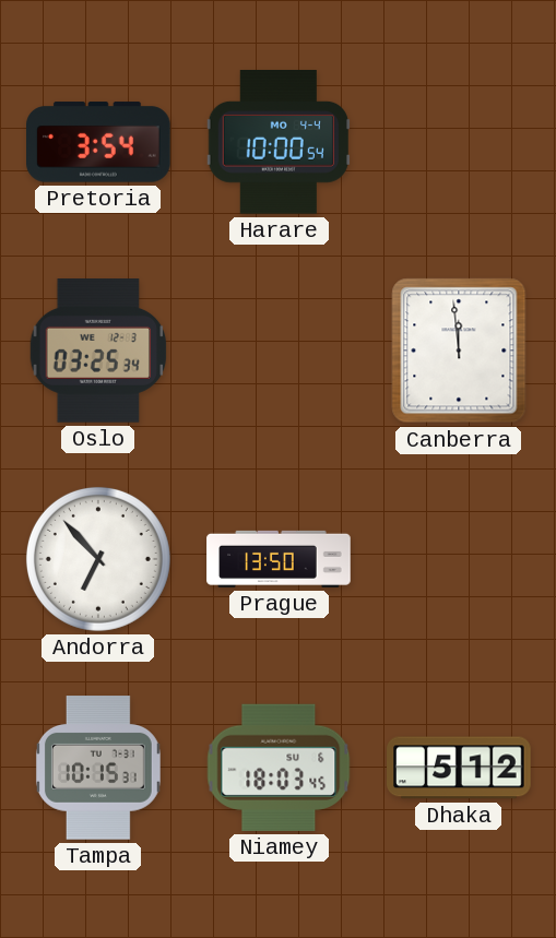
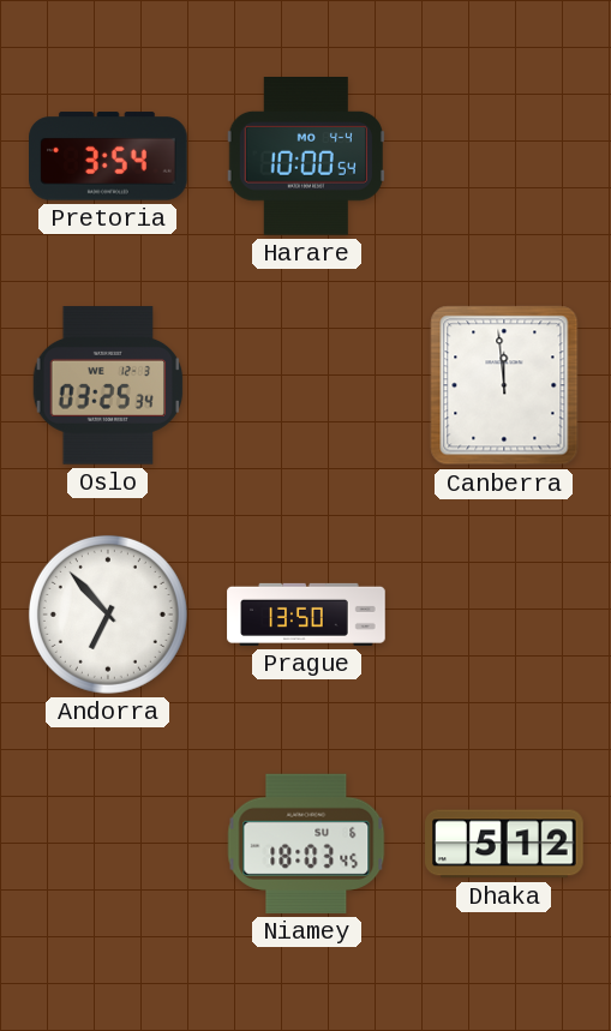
Tampa: 10:15 -> none
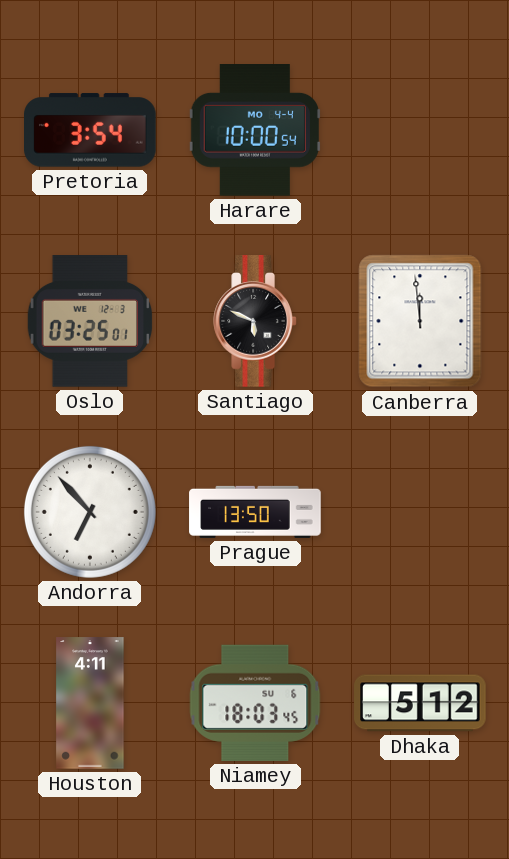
Oslo: 03:25:34 -> 03:25:01
Santiago: none -> 5:49
Houston: none -> 4:11
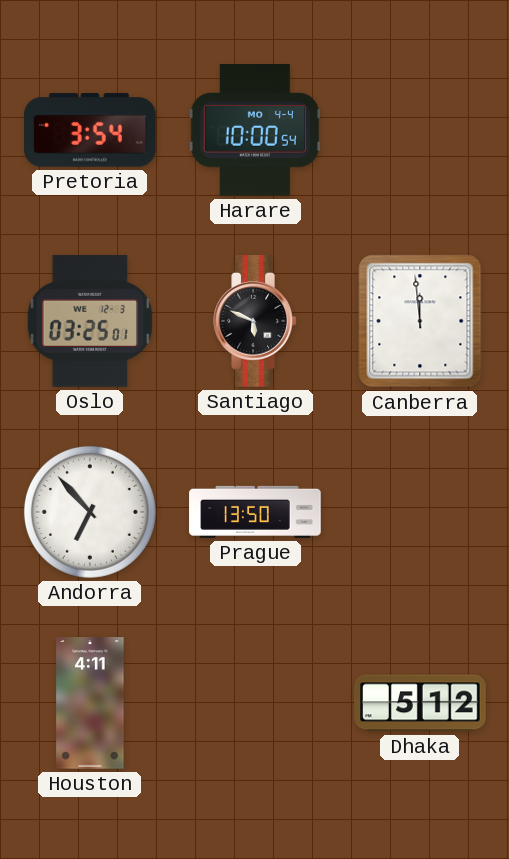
Niamey: 18:03 -> none
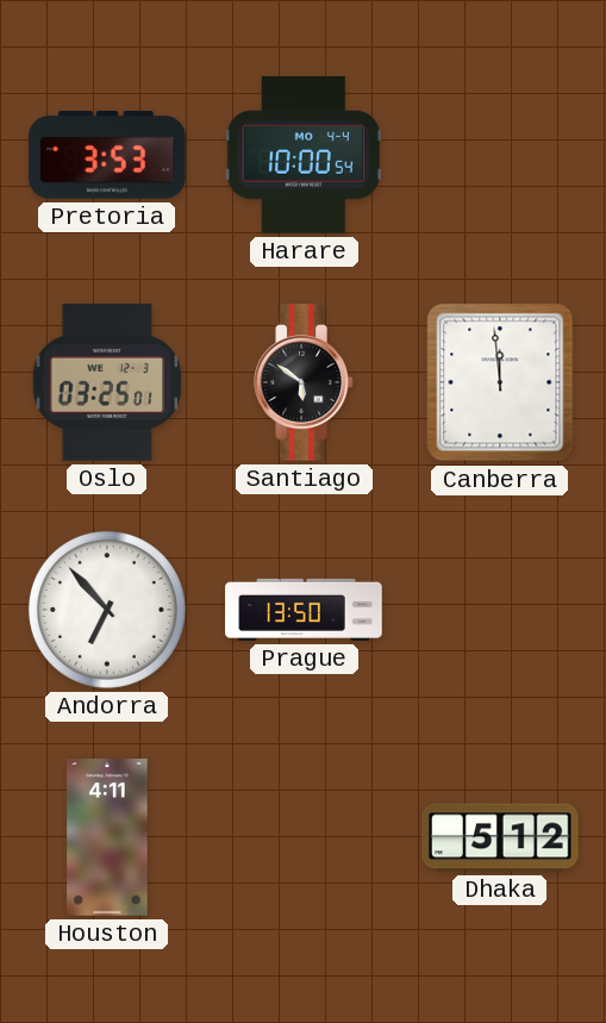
Pretoria: 3:54 -> 3:53
Santiago: 5:49 -> 5:51
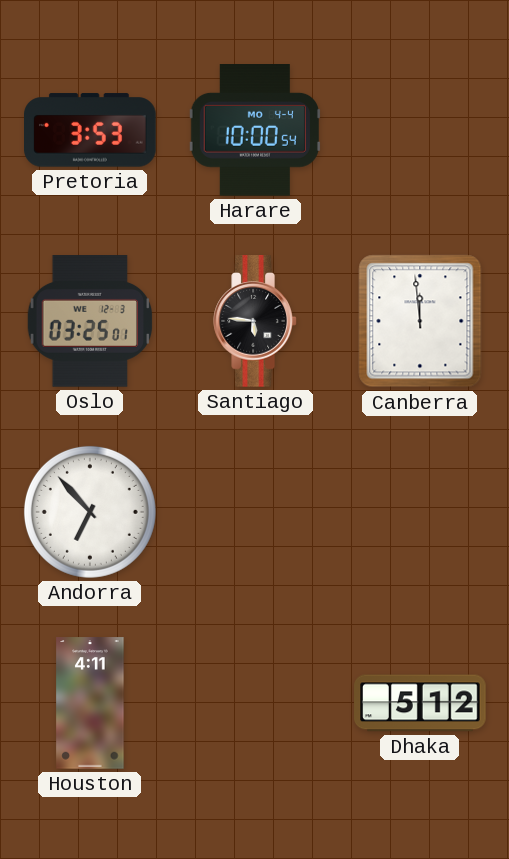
Santiago: 5:51 -> 5:46
Prague: 13:50 -> none
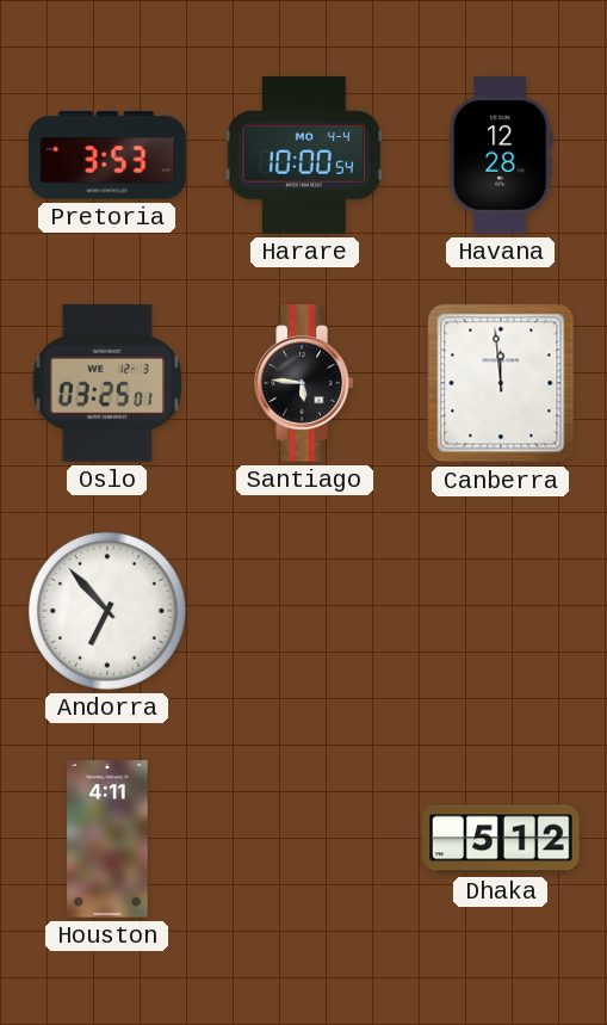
Havana: none -> 12:28
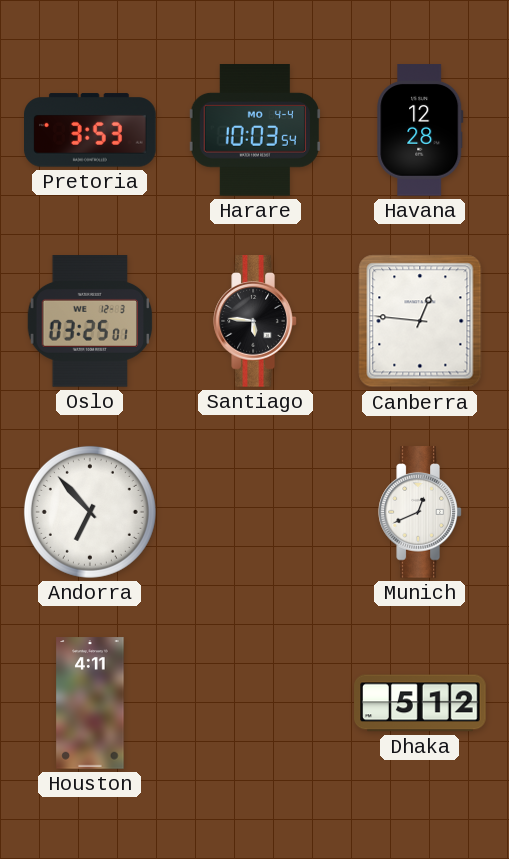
Harare: 10:00 -> 10:03
Canberra: 11:59 -> 12:46
Munich: none -> 12:41
